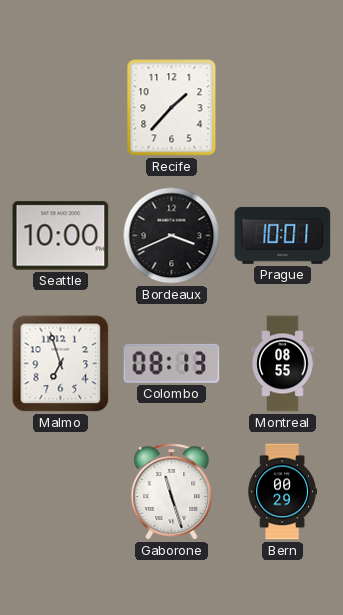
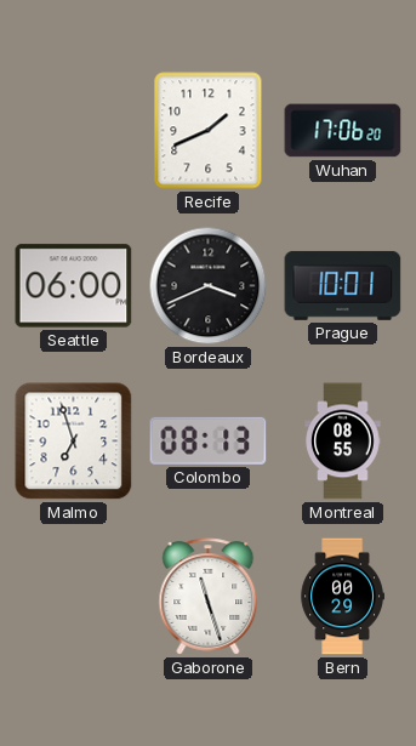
Recife: 1:37 -> 1:41
Wuhan: none -> 17:06
Seattle: 10:00 -> 06:00
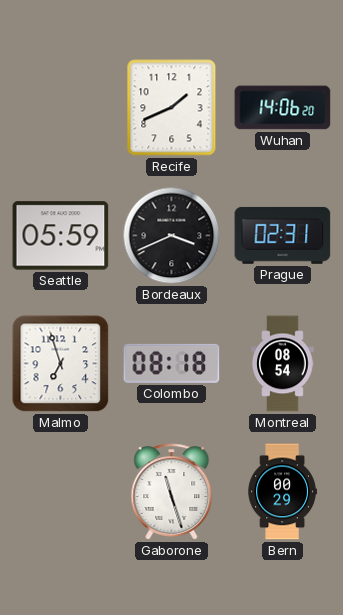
Wuhan: 17:06 -> 14:06
Seattle: 06:00 -> 05:59
Prague: 10:01 -> 02:31
Colombo: 08:13 -> 08:18
Montreal: 08:55 -> 08:54
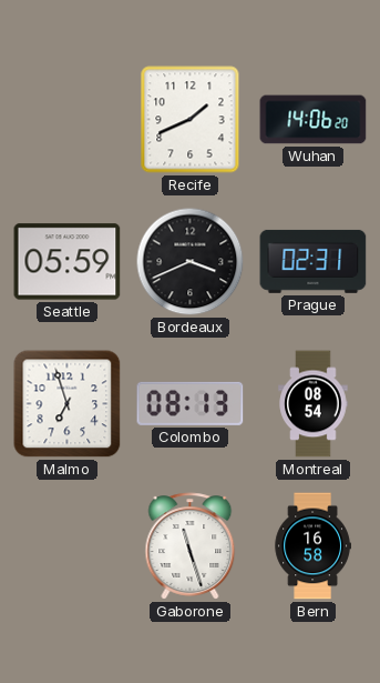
Colombo: 08:18 -> 08:13
Bern: 00:29 -> 16:58
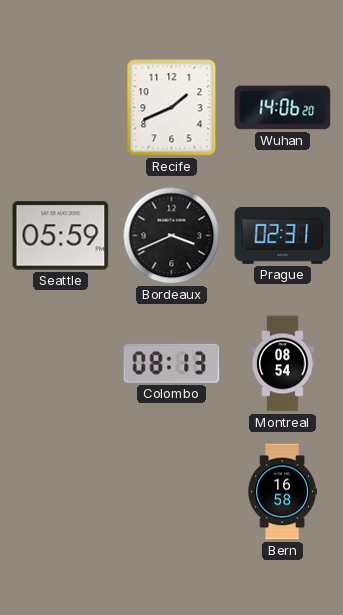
Malmo: 6:57 -> none
Gaborone: 11:27 -> none
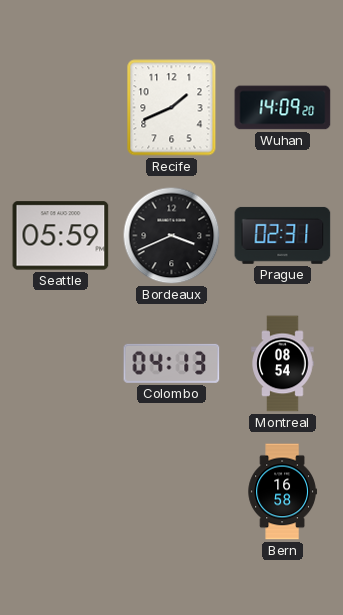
Wuhan: 14:06 -> 14:09
Colombo: 08:13 -> 04:13
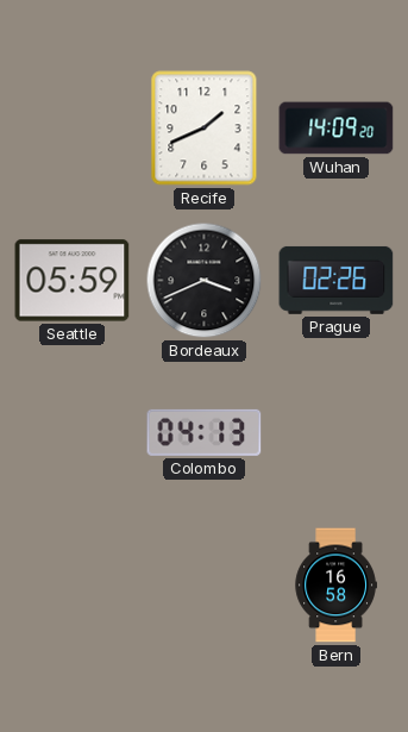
Prague: 02:31 -> 02:26
Montreal: 08:54 -> none
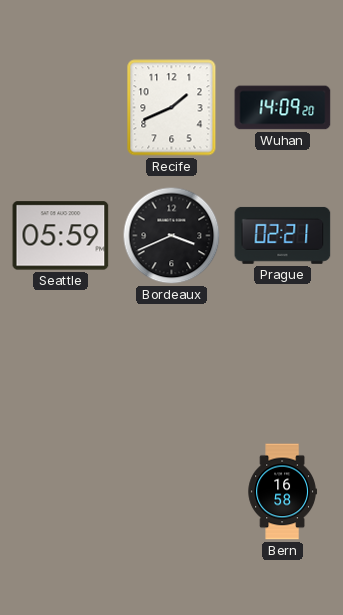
Prague: 02:26 -> 02:21
Colombo: 04:13 -> none
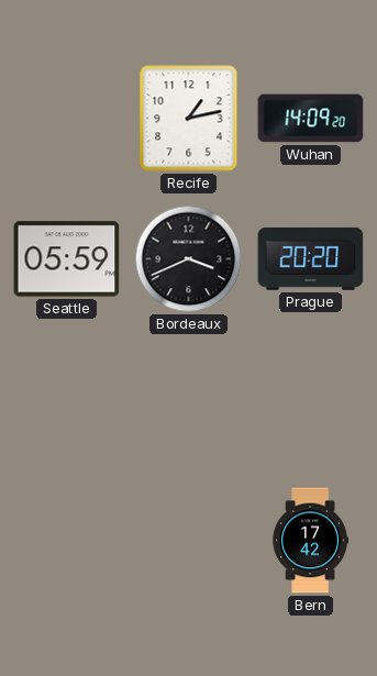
Recife: 1:41 -> 1:13
Prague: 02:21 -> 20:20
Bern: 16:58 -> 17:42
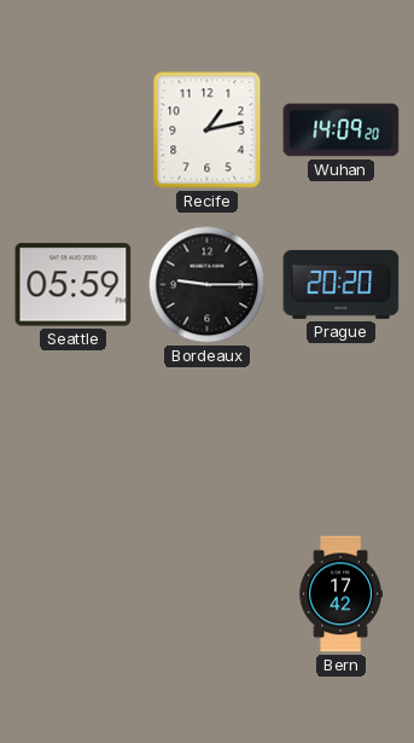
Bordeaux: 3:41 -> 9:15
